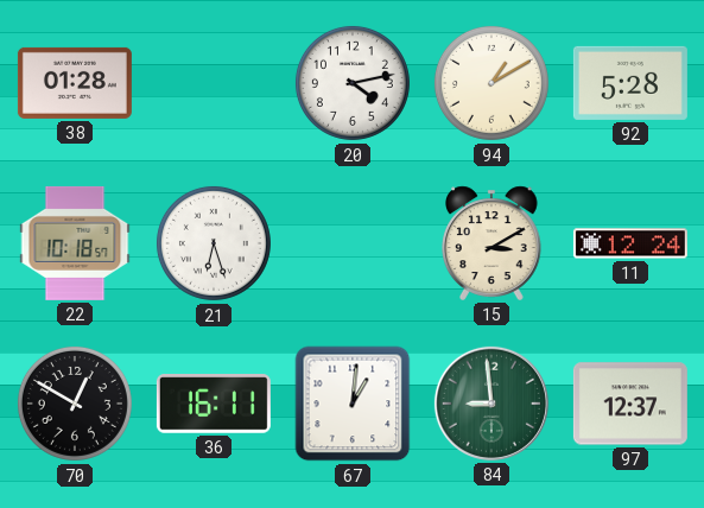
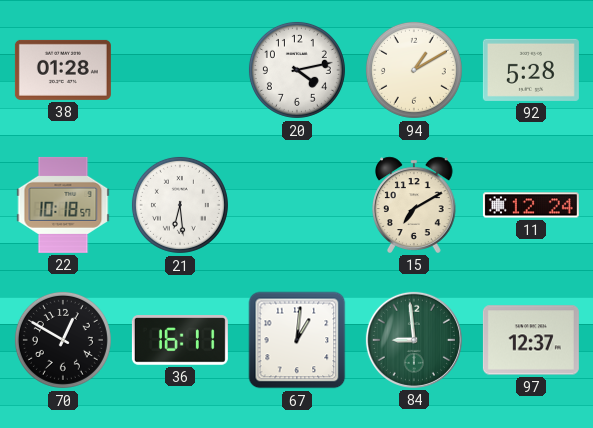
21: 6:27 -> 6:29
15: 3:10 -> 7:10
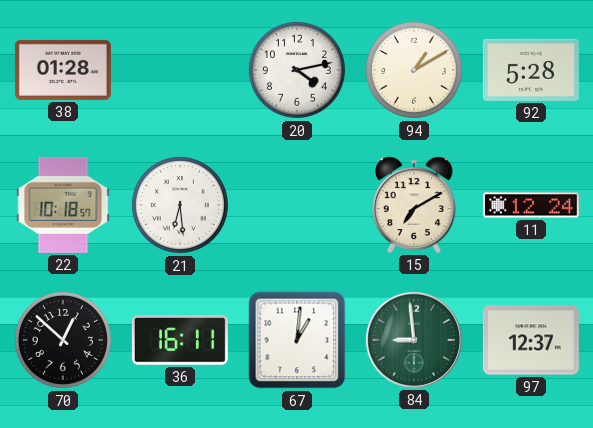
70: 12:50 -> 12:52
